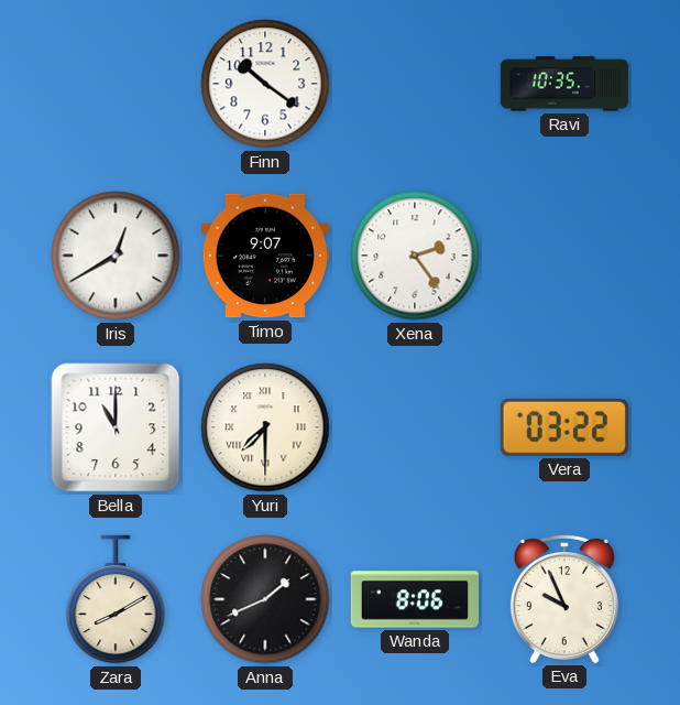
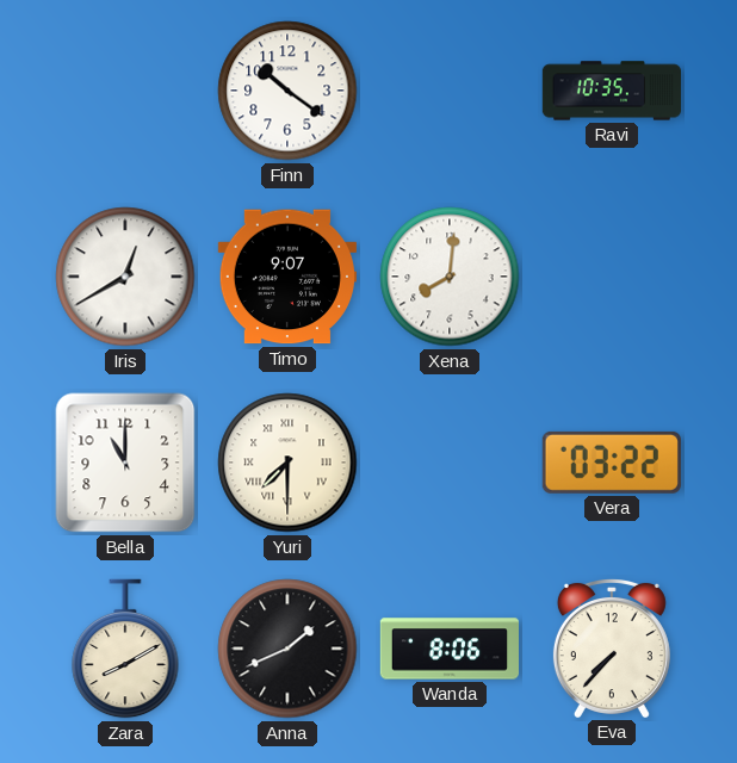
Xena: 2:24 -> 8:01
Eva: 9:56 -> 7:37
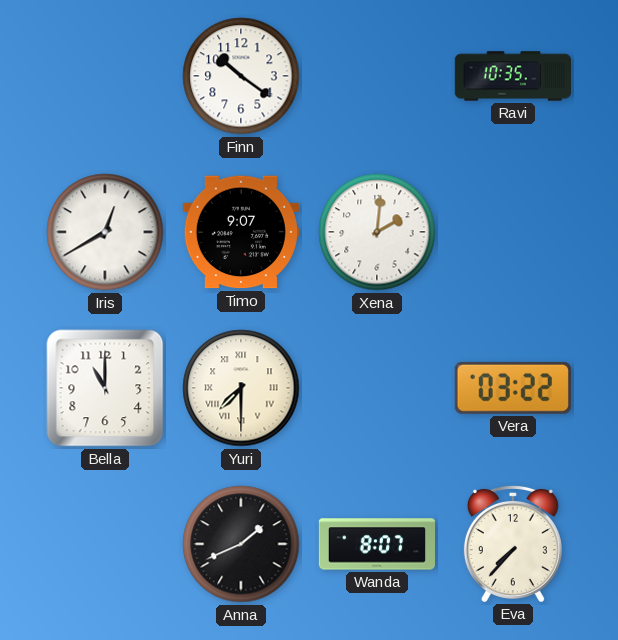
Xena: 8:01 -> 2:01
Zara: 8:10 -> none
Wanda: 8:06 -> 8:07
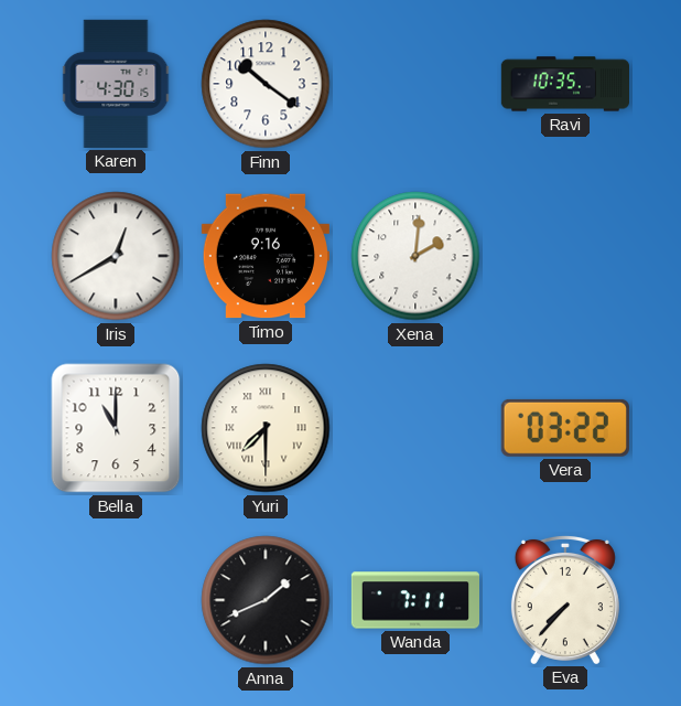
Karen: none -> 4:30
Timo: 9:07 -> 9:16
Wanda: 8:07 -> 7:11
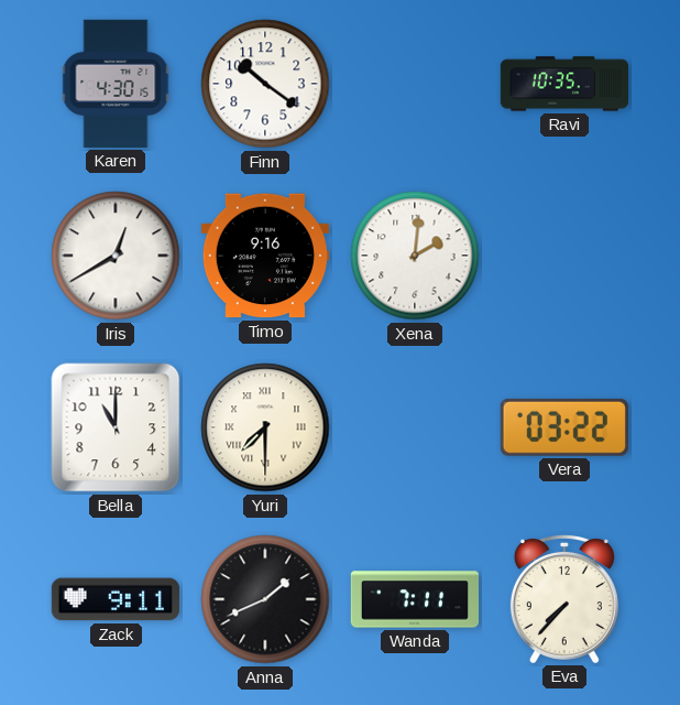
Zack: none -> 9:11
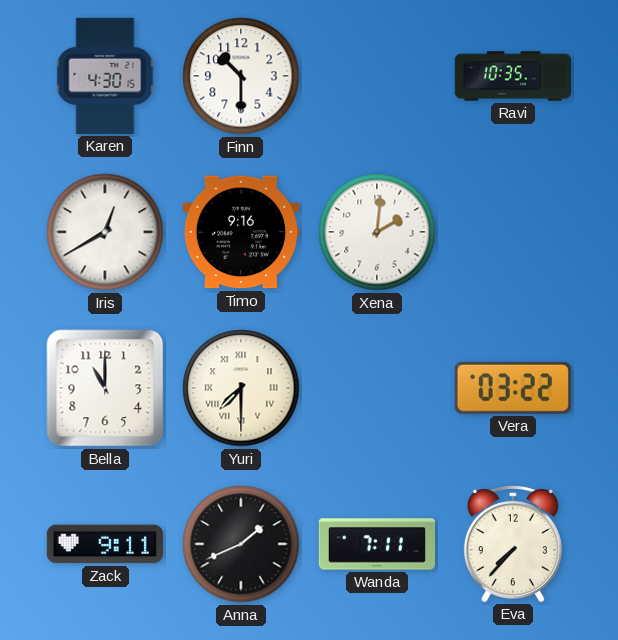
Finn: 10:21 -> 10:30
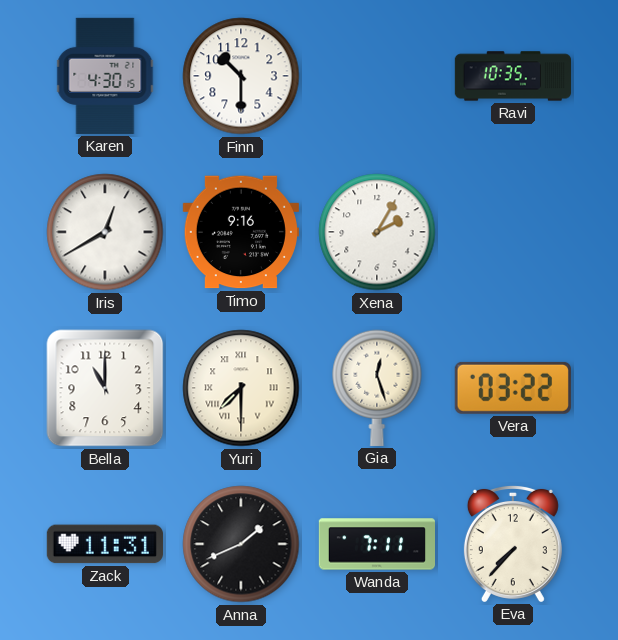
Xena: 2:01 -> 2:05
Gia: none -> 12:27
Zack: 9:11 -> 11:31
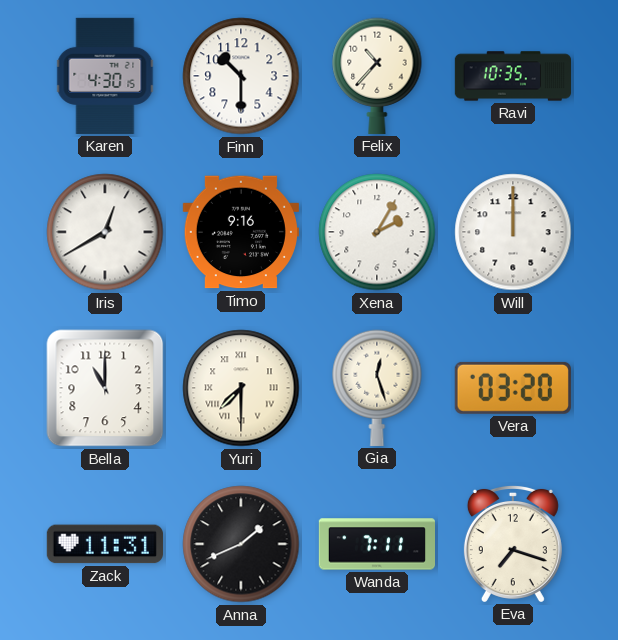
Felix: none -> 10:37
Will: none -> 12:00
Vera: 03:22 -> 03:20
Eva: 7:37 -> 7:18
